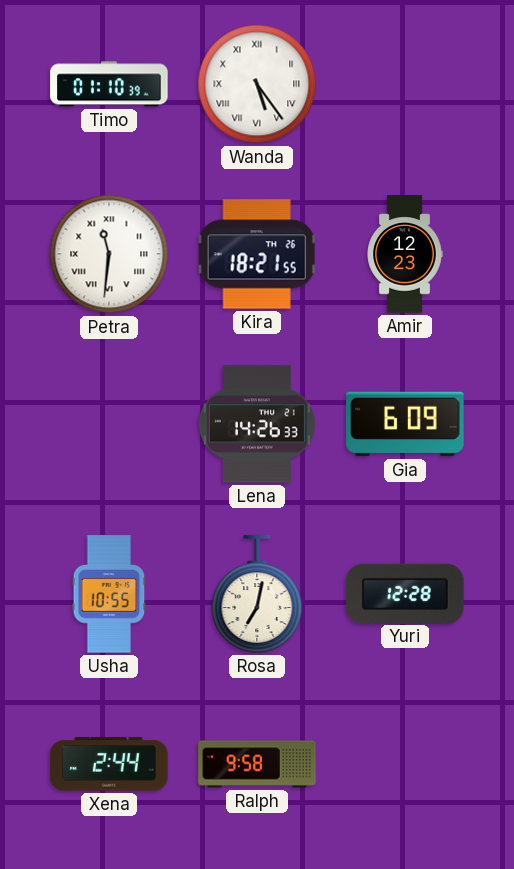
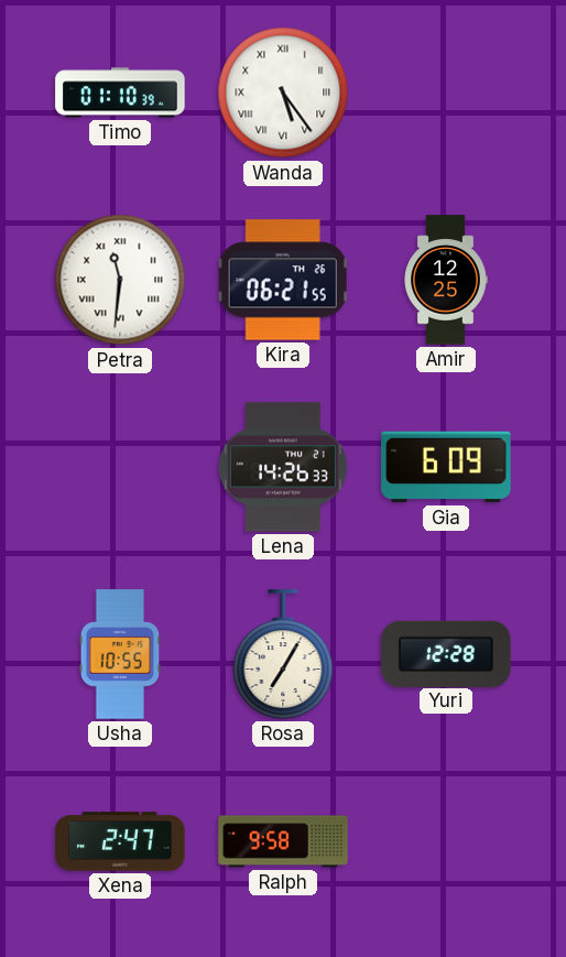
Kira: 18:21 -> 06:21
Amir: 12:23 -> 12:25
Rosa: 7:02 -> 7:05
Xena: 2:44 -> 2:47
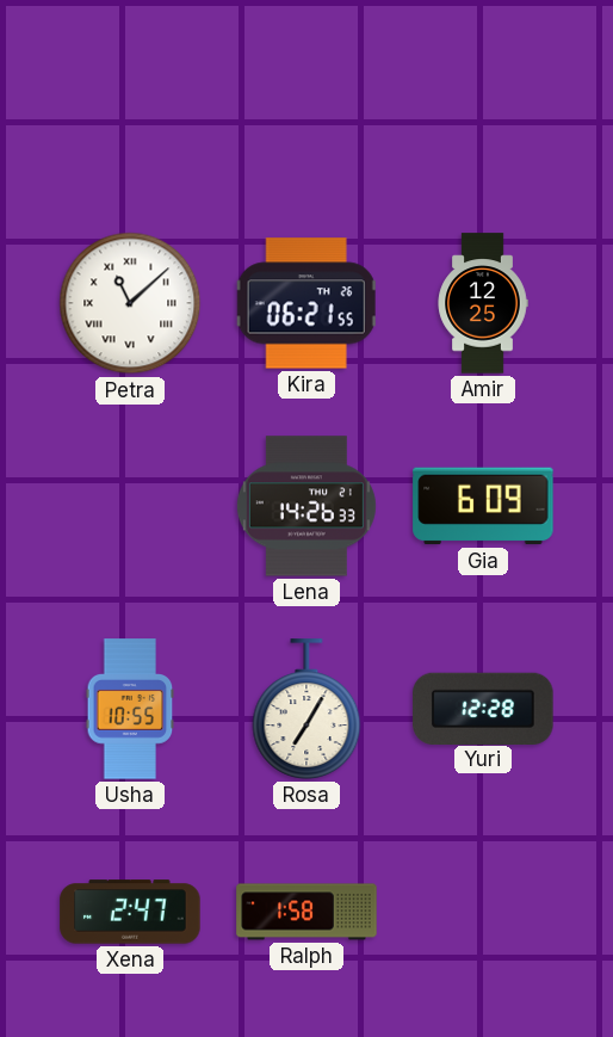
Timo: 01:10 -> none
Wanda: 5:24 -> none
Petra: 11:31 -> 11:08
Ralph: 9:58 -> 1:58
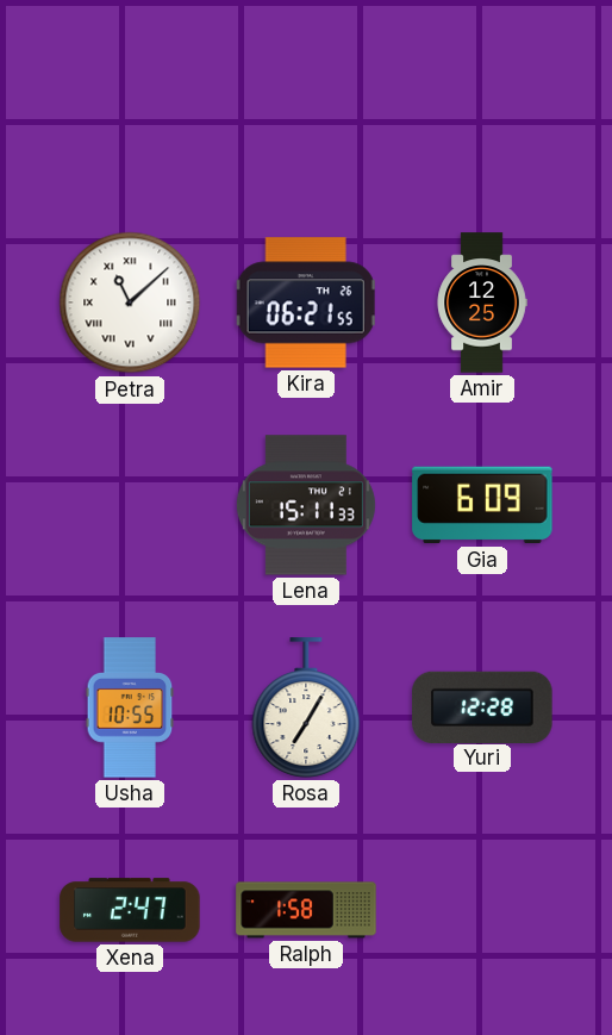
Lena: 14:26 -> 15:11
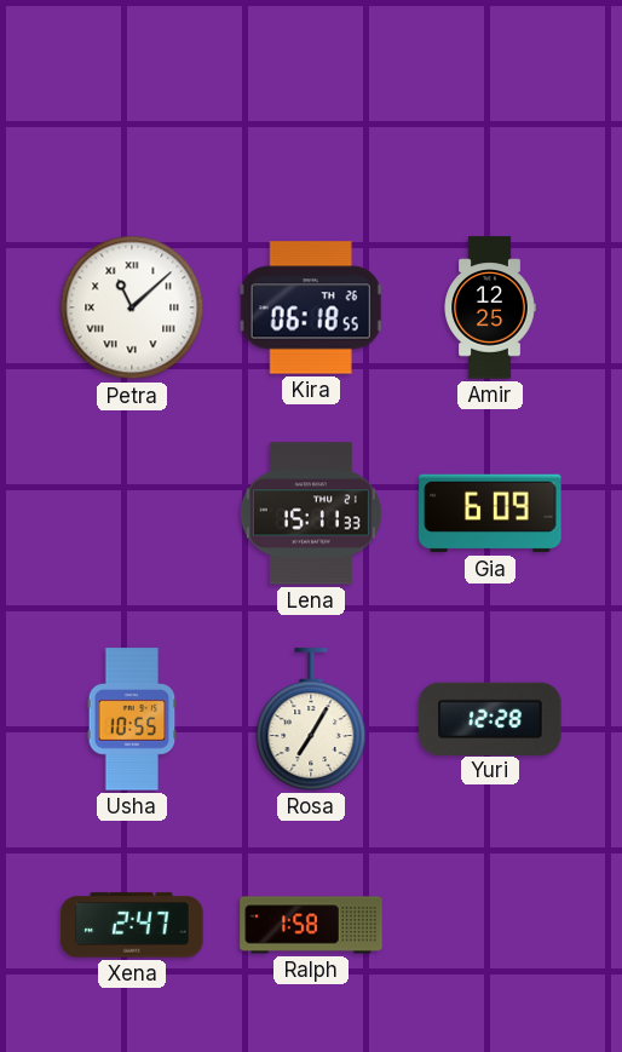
Kira: 06:21 -> 06:18
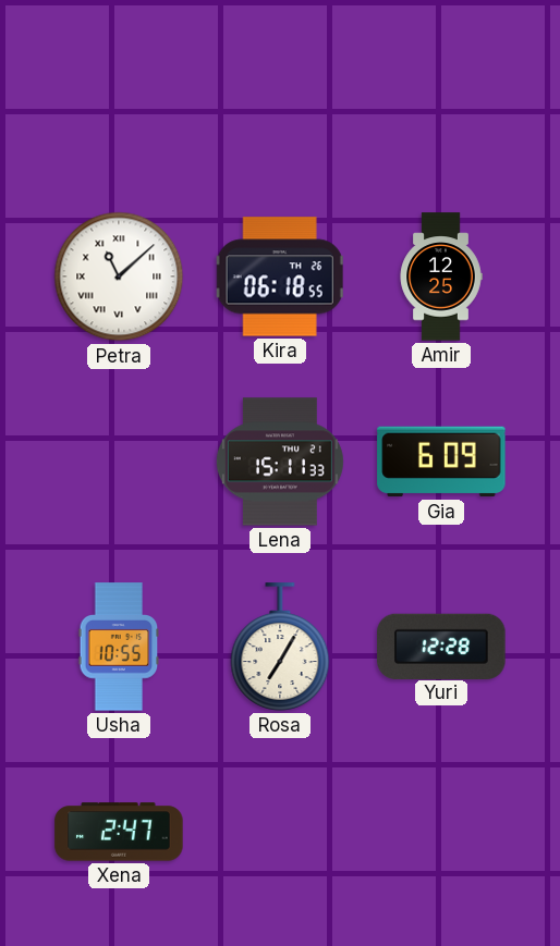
Ralph: 1:58 -> none
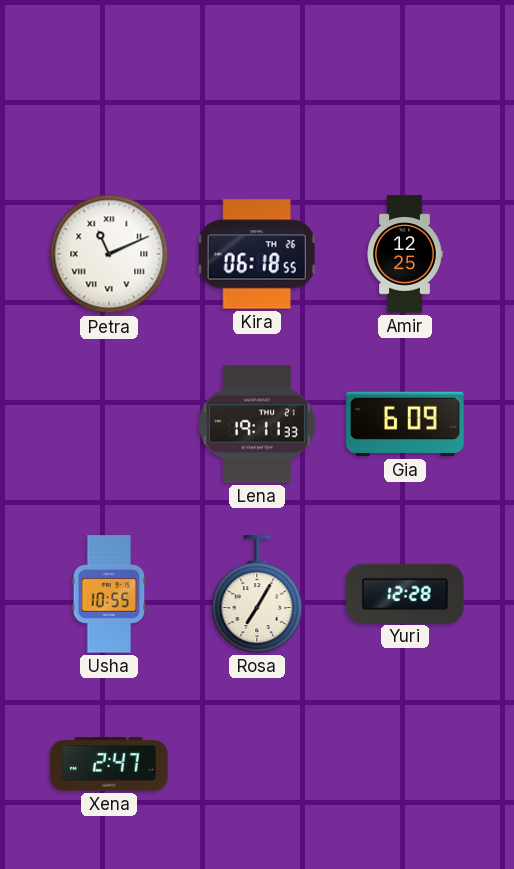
Petra: 11:08 -> 11:11
Lena: 15:11 -> 19:11
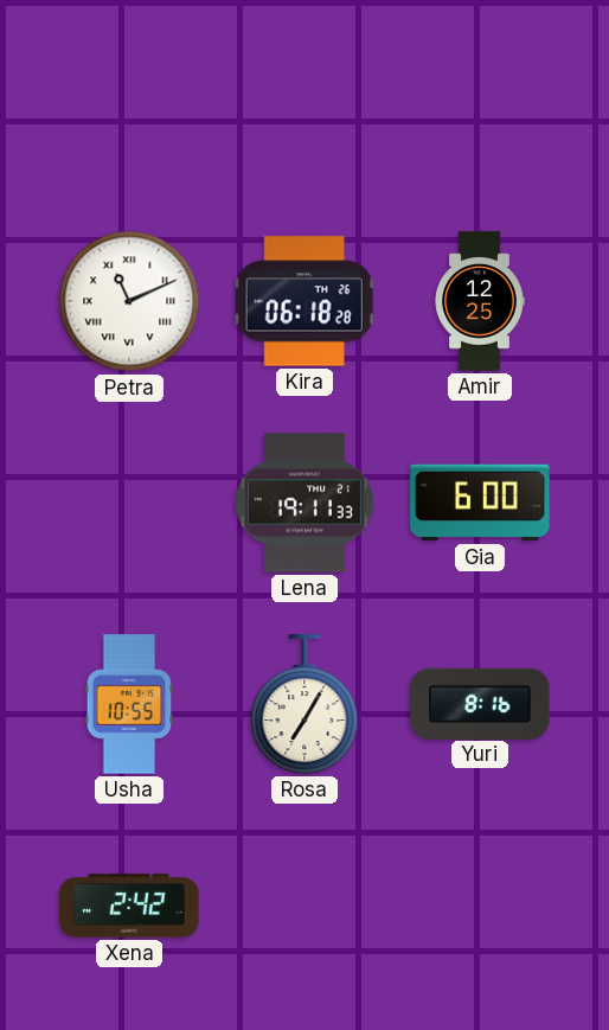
Kira: 06:18:55 -> 06:18:28
Gia: 6:09 -> 6:00
Yuri: 12:28 -> 8:16
Xena: 2:47 -> 2:42
